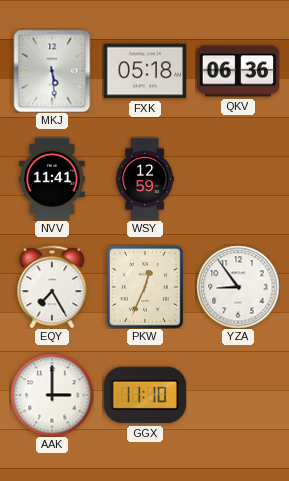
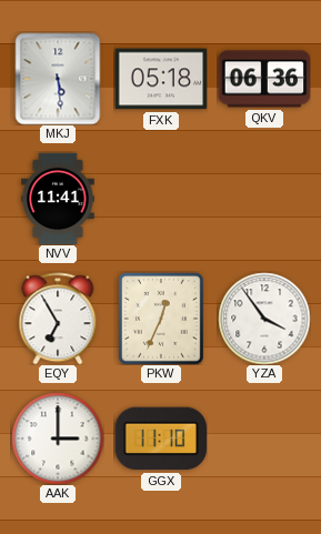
WSY: 12:59 -> none
EQY: 7:25 -> 6:55
YZA: 8:54 -> 3:54
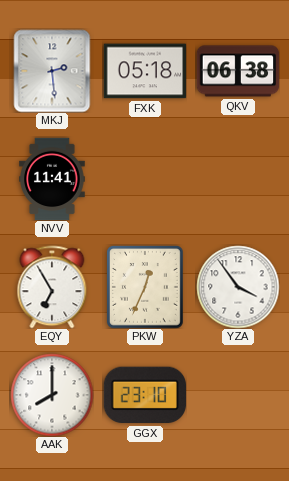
MKJ: 5:29 -> 2:29
QKV: 06:36 -> 06:38
AAK: 3:00 -> 8:00
GGX: 11:10 -> 23:10
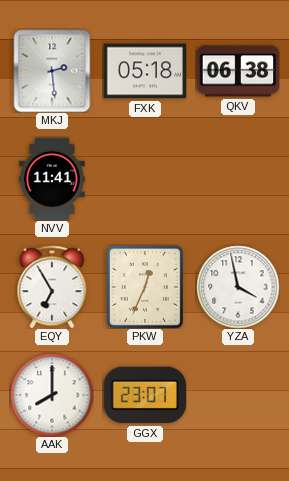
YZA: 3:54 -> 3:58
GGX: 23:10 -> 23:07
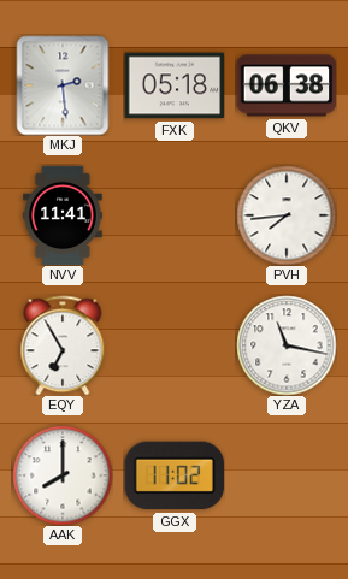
PVH: none -> 7:44
PKW: 12:34 -> none
YZA: 3:58 -> 11:17
GGX: 23:07 -> 11:02
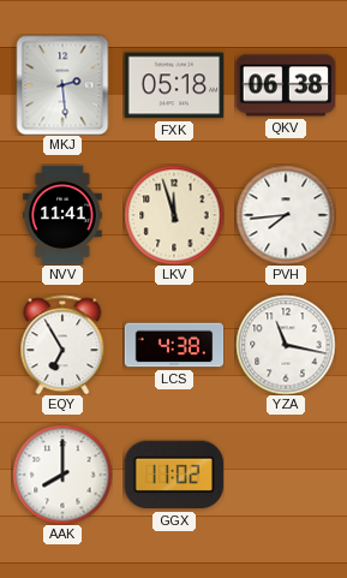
LKV: none -> 11:57
LCS: none -> 4:38
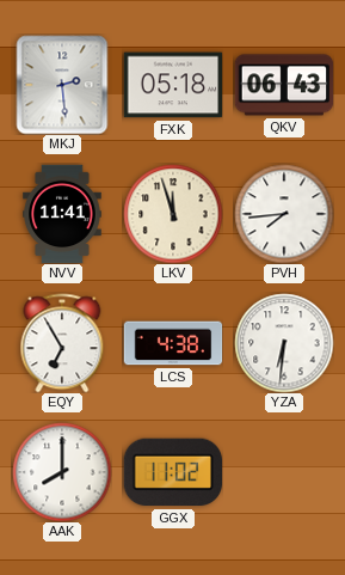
QKV: 06:38 -> 06:43
YZA: 11:17 -> 6:31
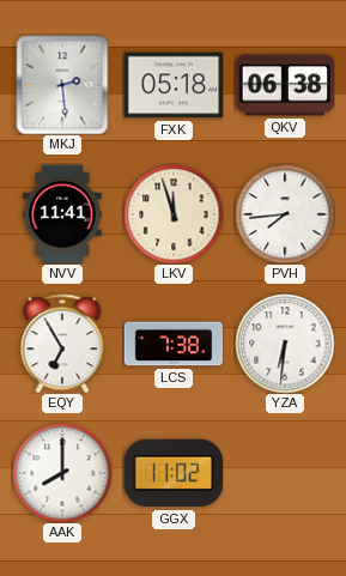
QKV: 06:43 -> 06:38
LCS: 4:38 -> 7:38
